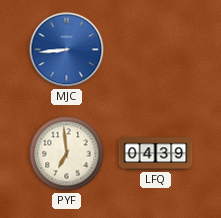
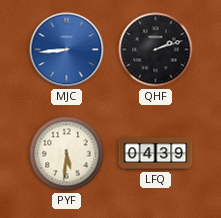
QHF: none -> 2:12
PYF: 6:59 -> 5:31
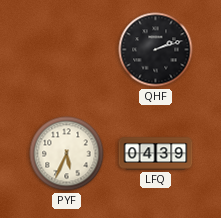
MJC: 8:44 -> none
PYF: 5:31 -> 5:34
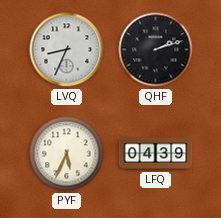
LVQ: none -> 8:34
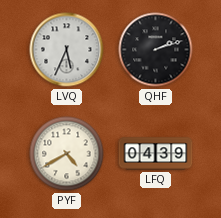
LVQ: 8:34 -> 5:34
PYF: 5:34 -> 4:40
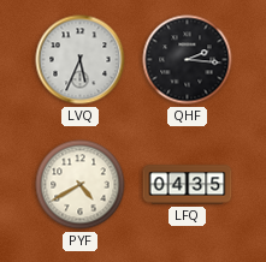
QHF: 2:12 -> 2:16
LFQ: 04:39 -> 04:35
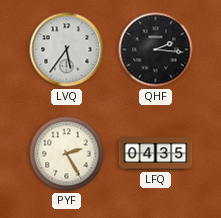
LVQ: 5:34 -> 5:36
PYF: 4:40 -> 2:25
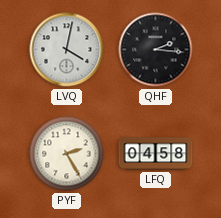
LVQ: 5:36 -> 4:02
LFQ: 04:35 -> 04:58
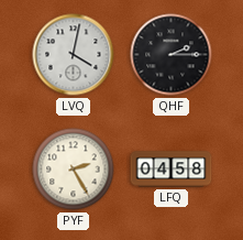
QHF: 2:16 -> 2:15
